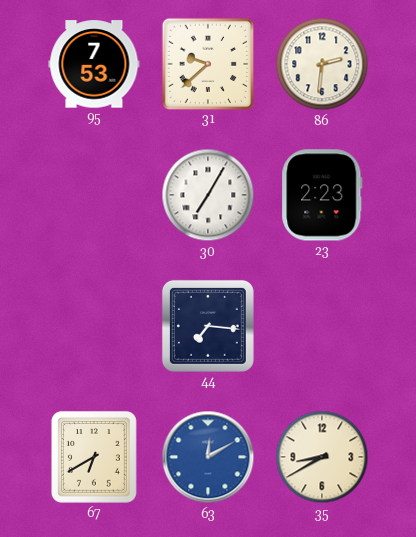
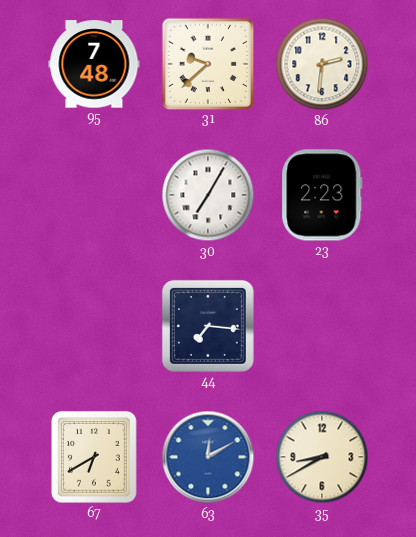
95: 7:53 -> 7:48
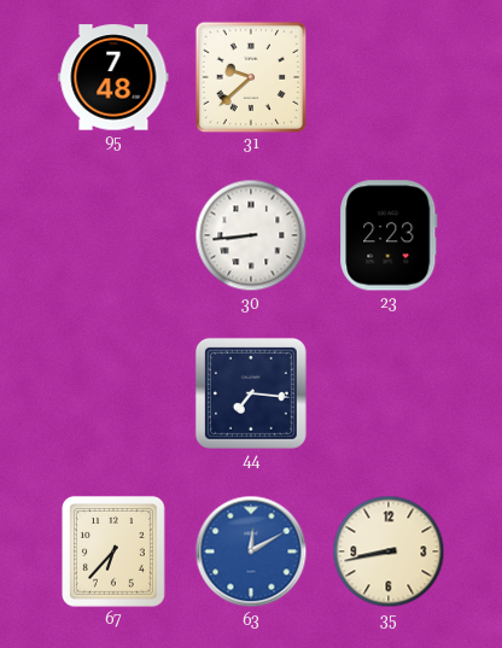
86: 2:31 -> none
30: 7:05 -> 8:44
67: 6:40 -> 6:37
35: 8:40 -> 8:43
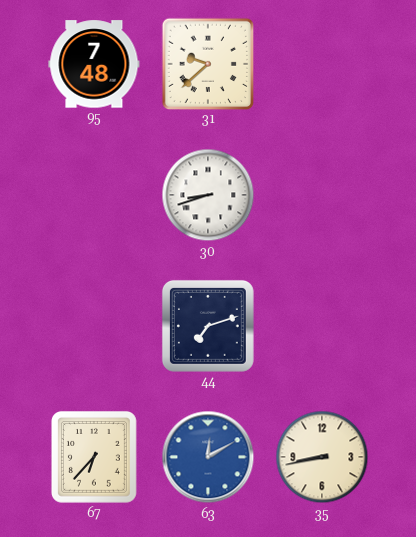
30: 8:44 -> 8:42
23: 2:23 -> none
44: 7:16 -> 7:12
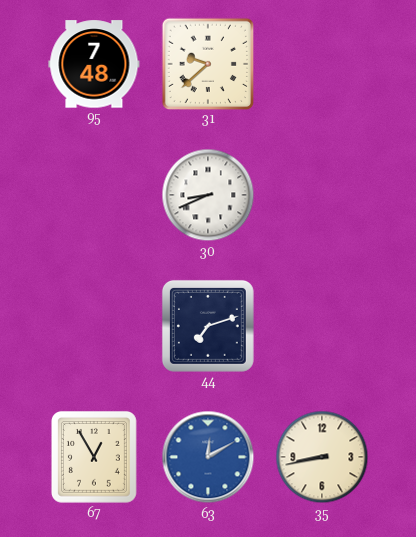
30: 8:42 -> 8:41
67: 6:37 -> 12:55
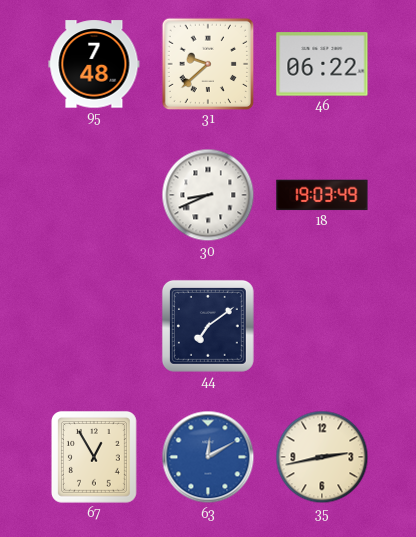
46: none -> 06:22
18: none -> 19:03
44: 7:12 -> 7:09
35: 8:43 -> 2:43
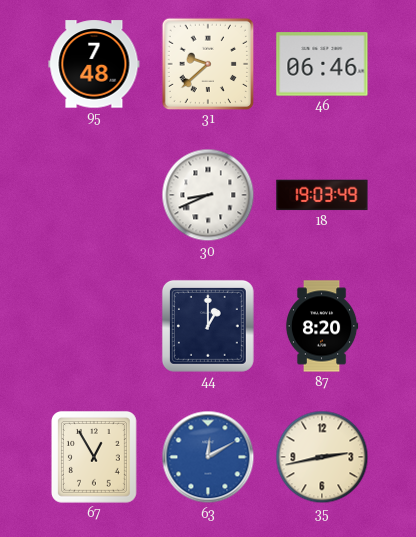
46: 06:22 -> 06:46
44: 7:09 -> 1:00
87: none -> 8:20
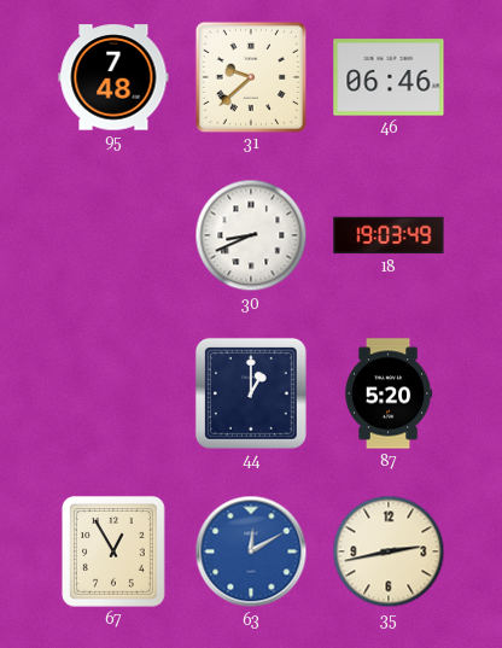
87: 8:20 -> 5:20
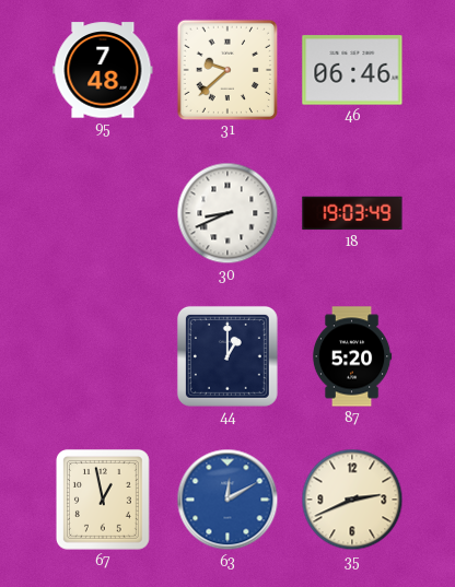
67: 12:55 -> 12:58
35: 2:43 -> 2:41
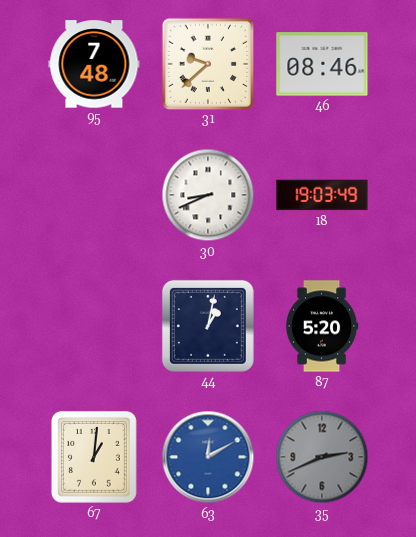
46: 06:46 -> 08:46
44: 1:00 -> 1:02
67: 12:58 -> 1:01
35 dial: cream -> grey
